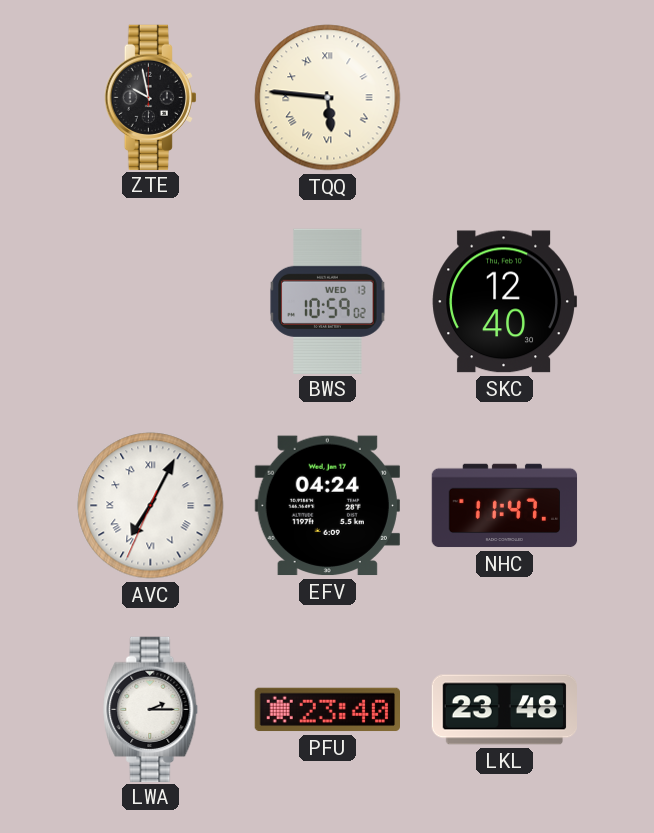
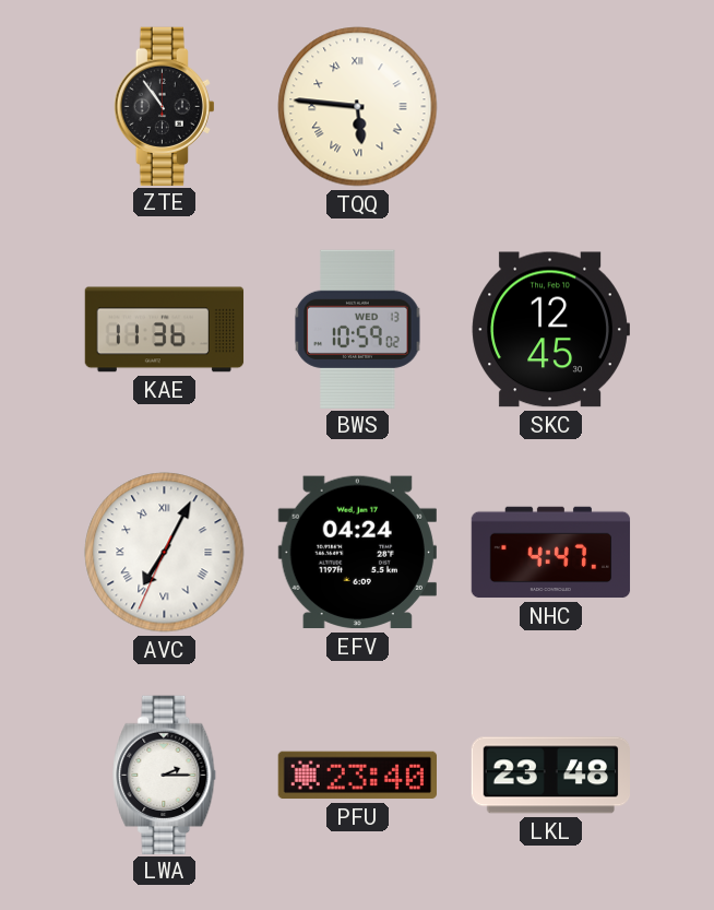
ZTE: 9:58 -> 10:54
KAE: none -> 11:36
SKC: 12:40 -> 12:45
NHC: 11:47 -> 4:47
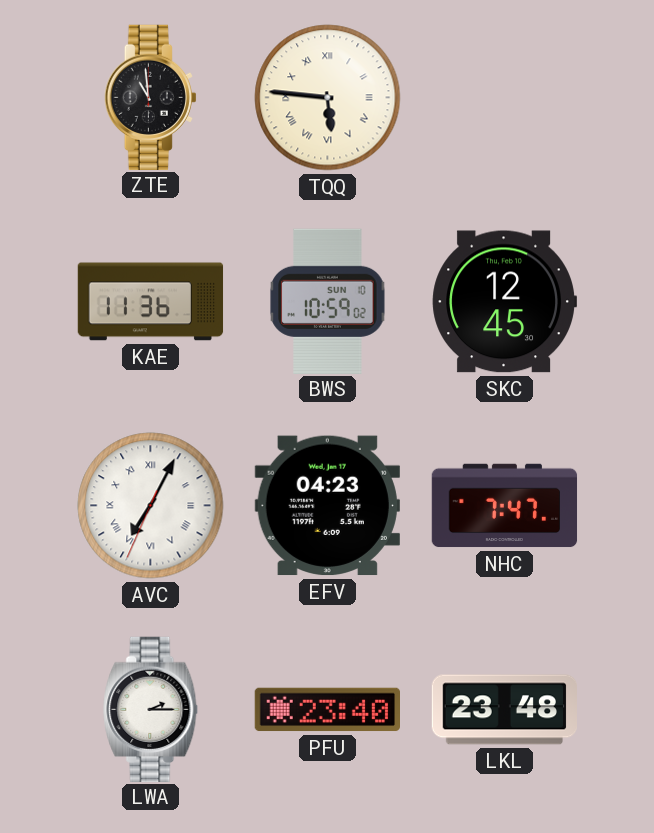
ZTE: 10:54 -> 10:59
BWS date: WED 13 -> SUN 10
EFV: 04:24 -> 04:23
NHC: 4:47 -> 7:47
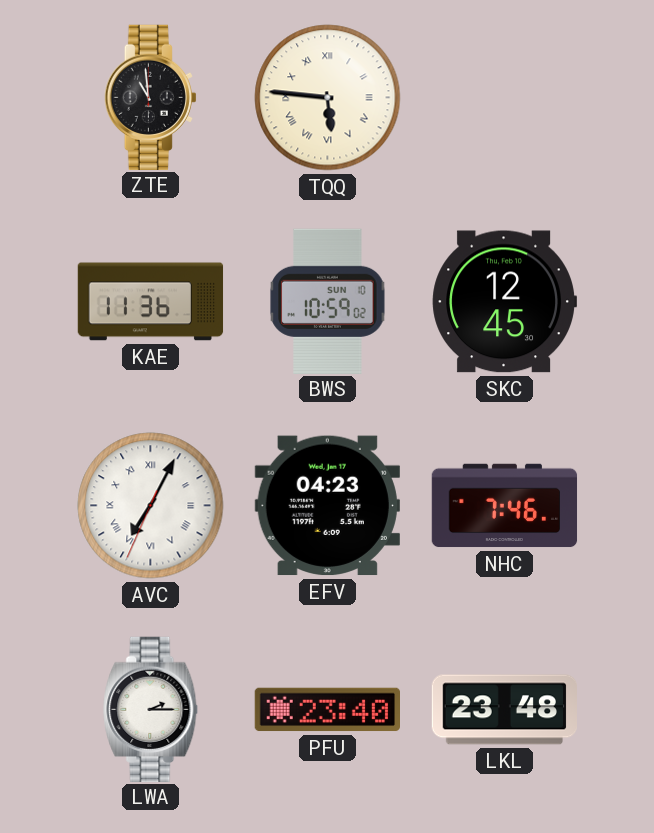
NHC: 7:47 -> 7:46
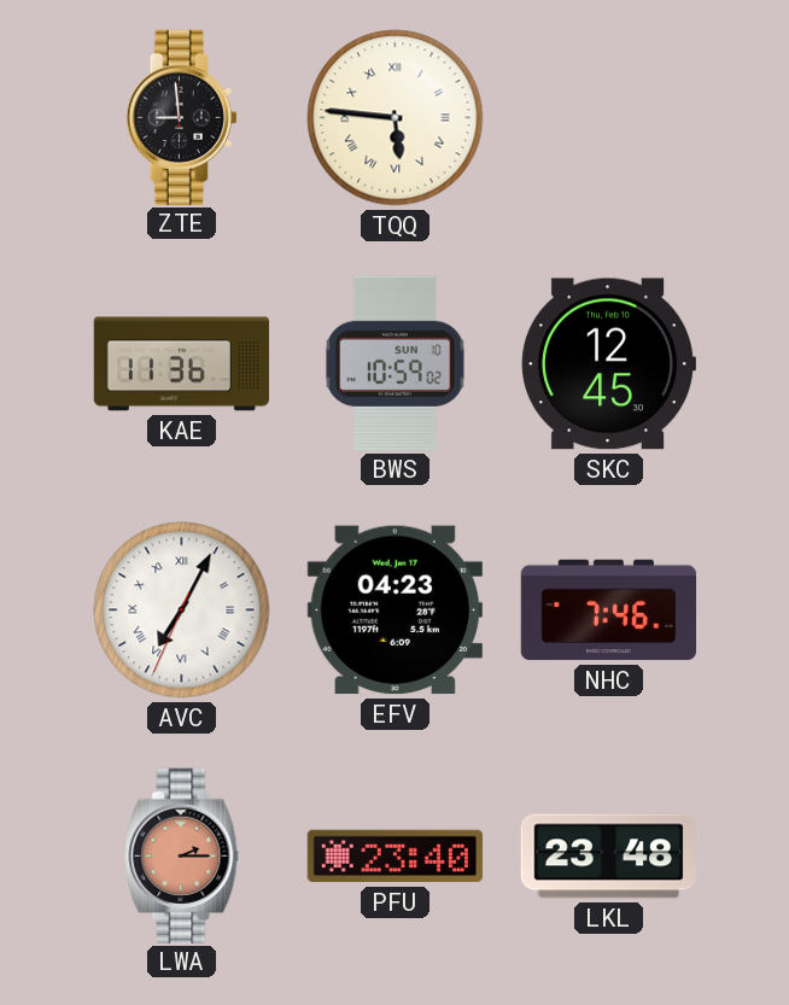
ZTE: 10:59 -> 8:59
LWA dial: white -> salmon
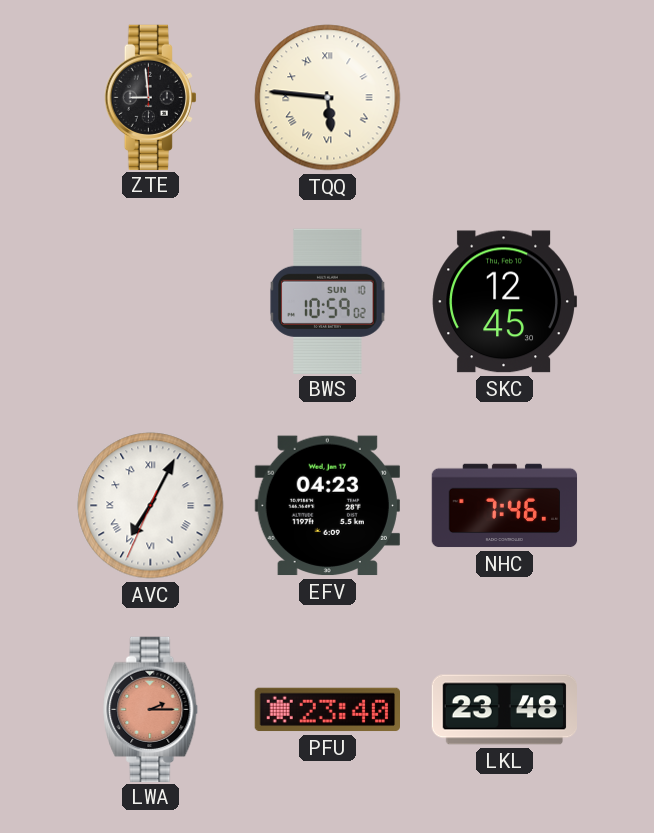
KAE: 11:36 -> none
